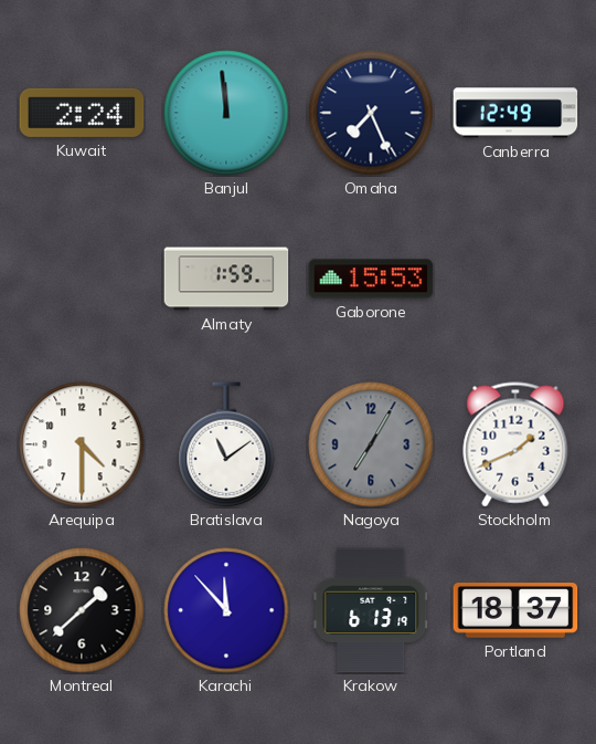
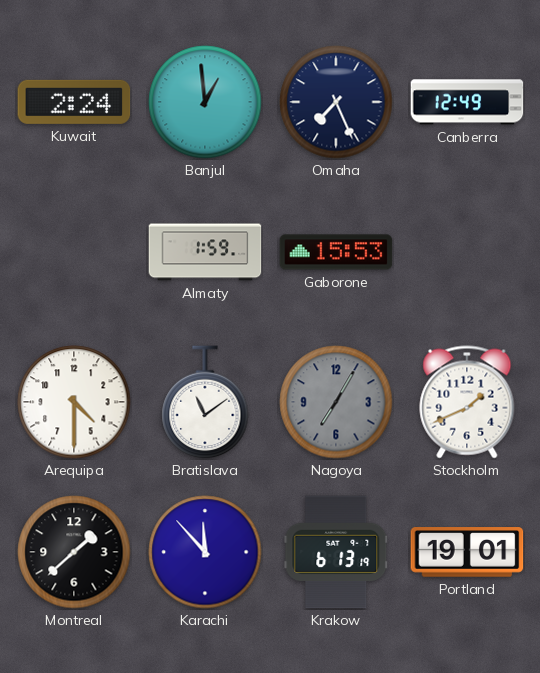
Banjul: 11:59 -> 12:59
Portland: 18:37 -> 19:01
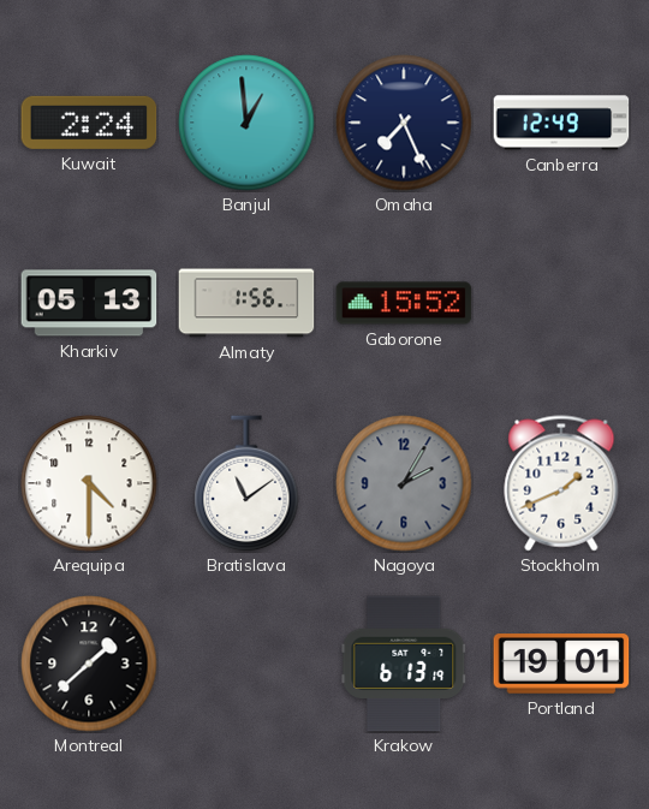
Kharkiv: none -> 05:13
Almaty: 1:59 -> 1:56
Gaborone: 15:53 -> 15:52
Nagoya: 7:05 -> 2:05
Karachi: 11:53 -> none
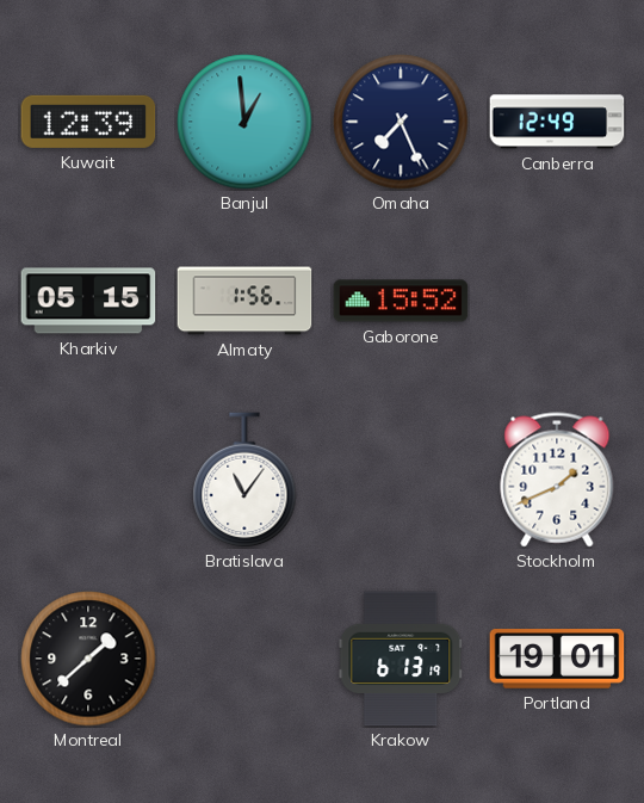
Kuwait: 2:24 -> 12:39
Kharkiv: 05:13 -> 05:15
Arequipa: 4:30 -> none
Bratislava: 11:09 -> 11:06
Nagoya: 2:05 -> none
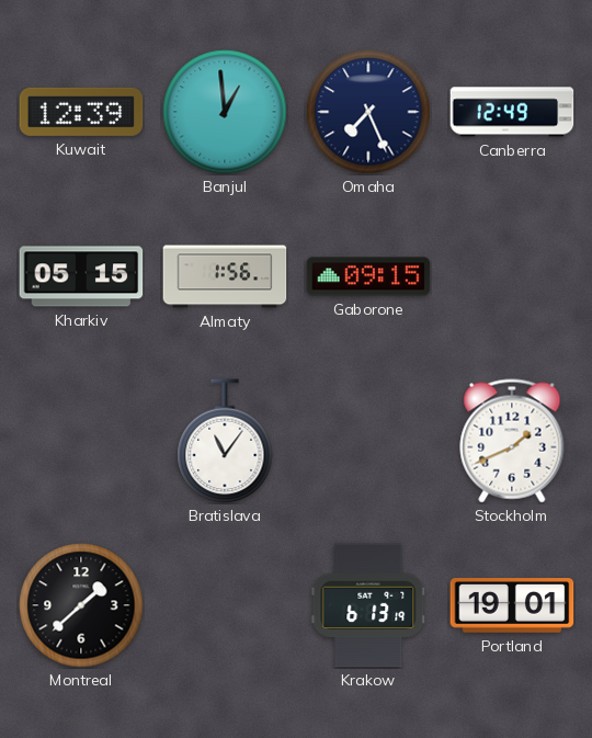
Gaborone: 15:52 -> 09:15
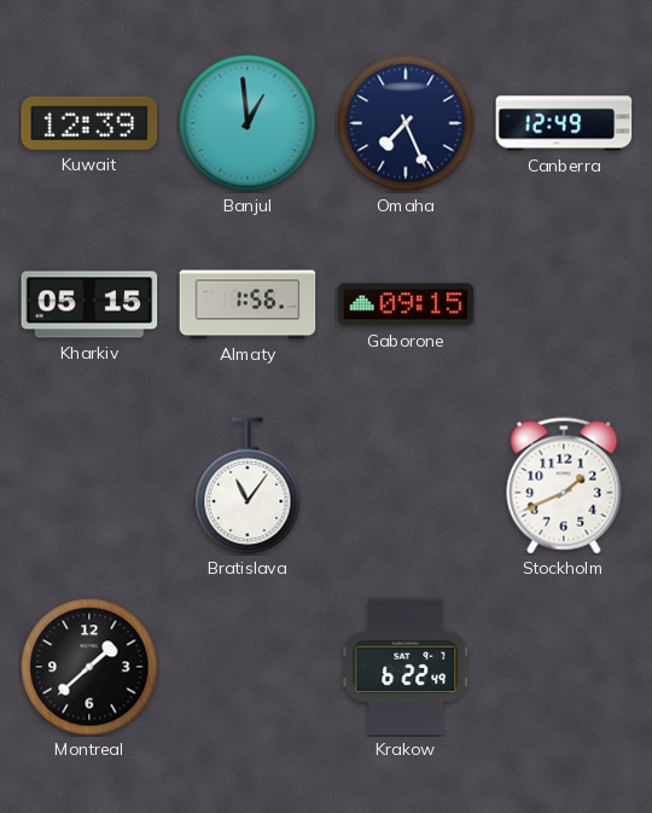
Krakow: 6:13 -> 6:22
Portland: 19:01 -> none
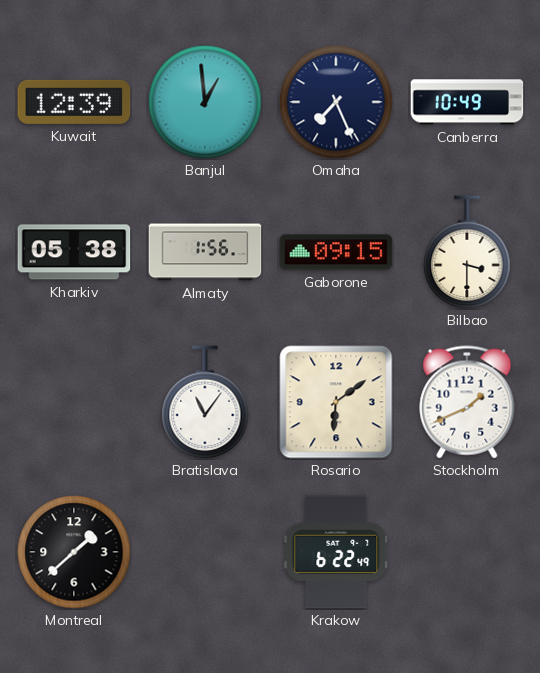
Canberra: 12:49 -> 10:49
Kharkiv: 05:15 -> 05:38
Bilbao: none -> 3:30
Rosario: none -> 6:09
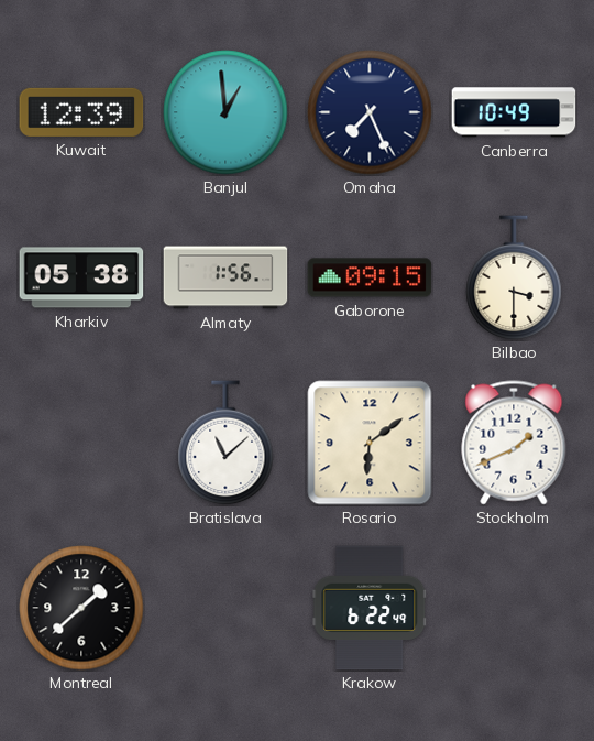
Bratislava: 11:06 -> 11:08
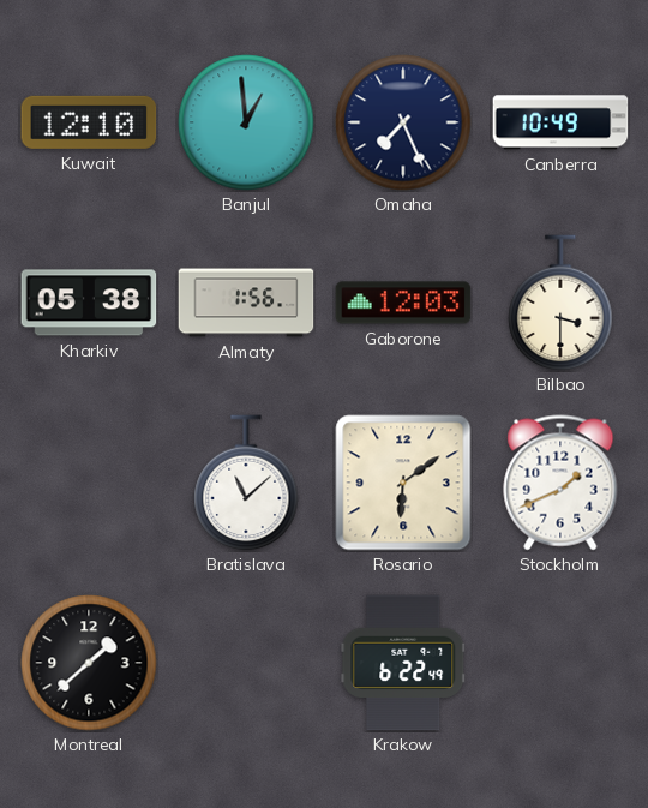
Kuwait: 12:39 -> 12:10
Gaborone: 09:15 -> 12:03
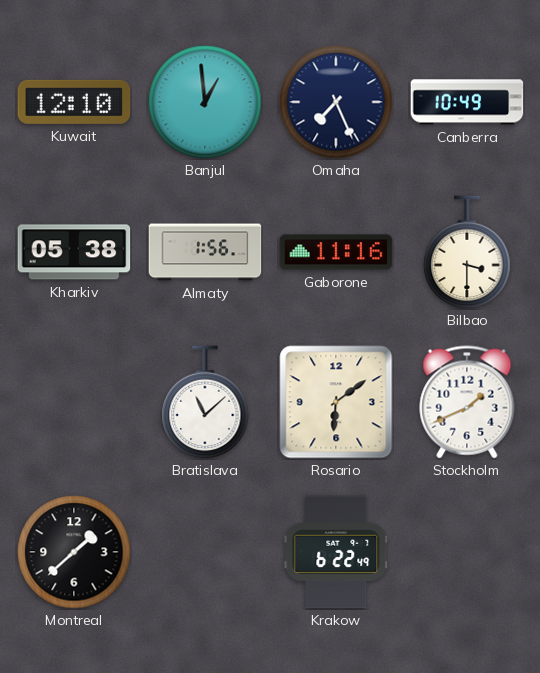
Gaborone: 12:03 -> 11:16
